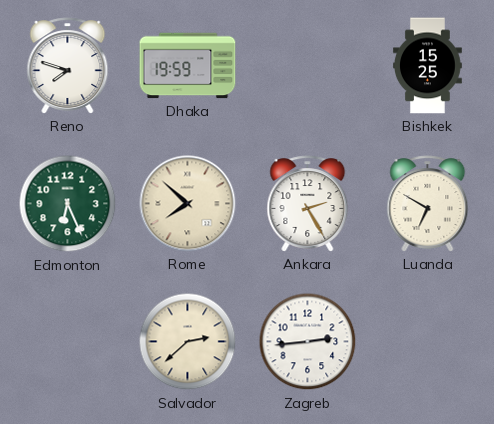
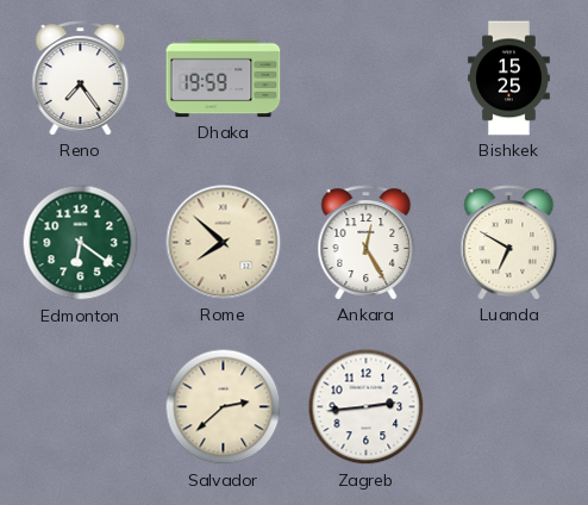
Reno: 7:48 -> 7:24
Edmonton: 6:26 -> 6:21
Ankara: 2:25 -> 12:25
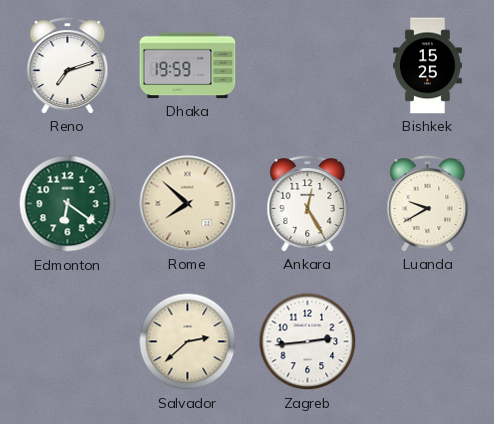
Reno: 7:24 -> 7:12
Luanda: 6:50 -> 9:40
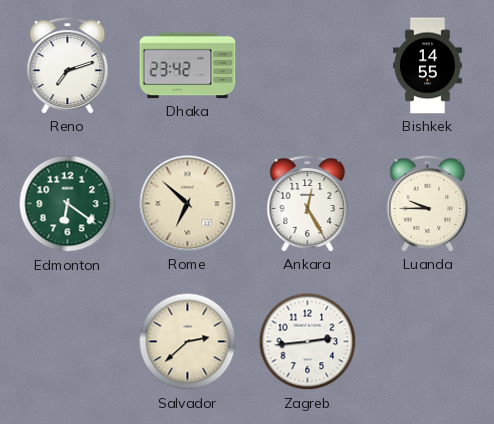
Dhaka: 19:59 -> 23:42
Bishkek: 15:25 -> 14:55
Rome: 7:52 -> 6:52
Luanda: 9:40 -> 9:45
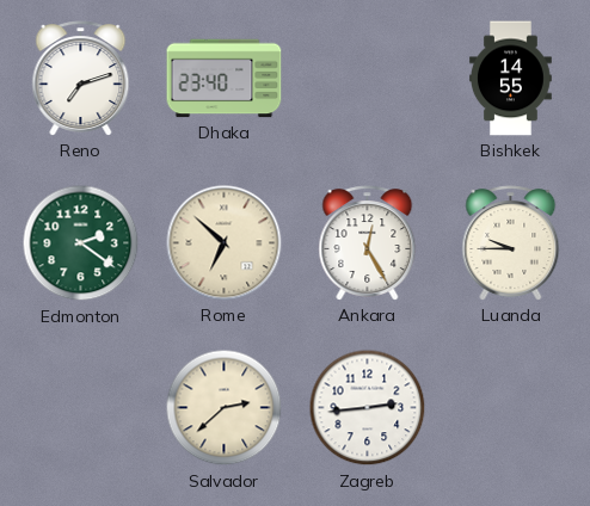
Dhaka: 23:42 -> 23:40
Edmonton: 6:21 -> 2:21
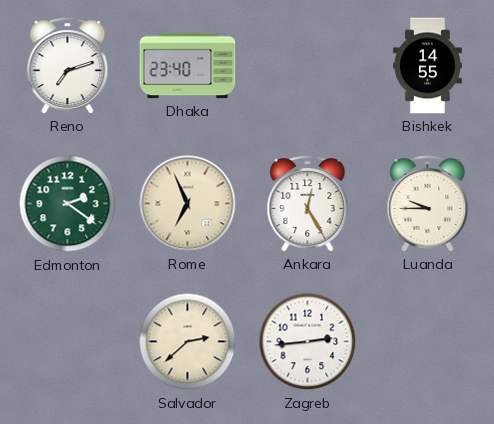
Rome: 6:52 -> 6:56
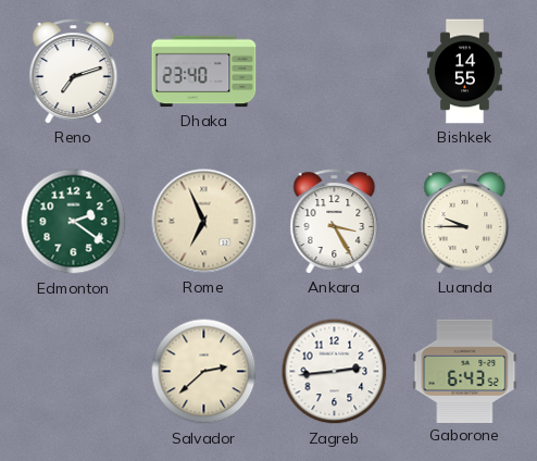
Ankara: 12:25 -> 3:25
Gaborone: none -> 6:43
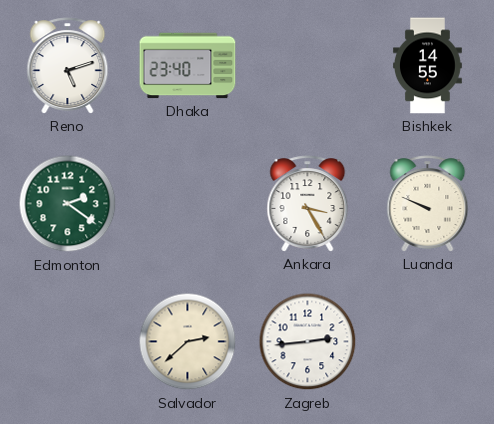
Reno: 7:12 -> 5:12
Rome: 6:56 -> none
Luanda: 9:45 -> 9:49
Gaborone: 6:43 -> none
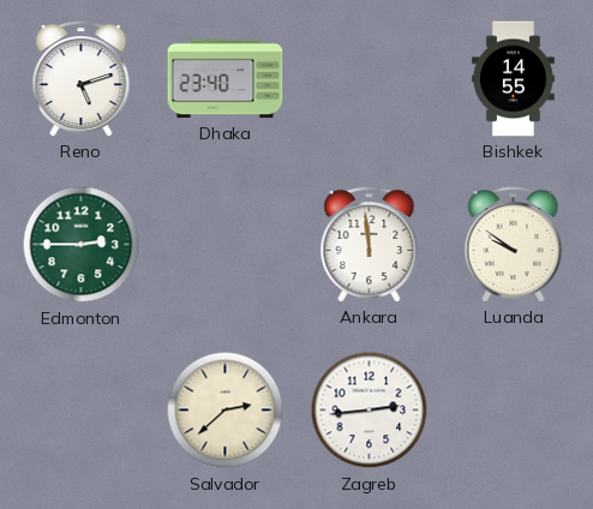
Edmonton: 2:21 -> 2:45
Ankara: 3:25 -> 11:59
Luanda: 9:49 -> 9:51
